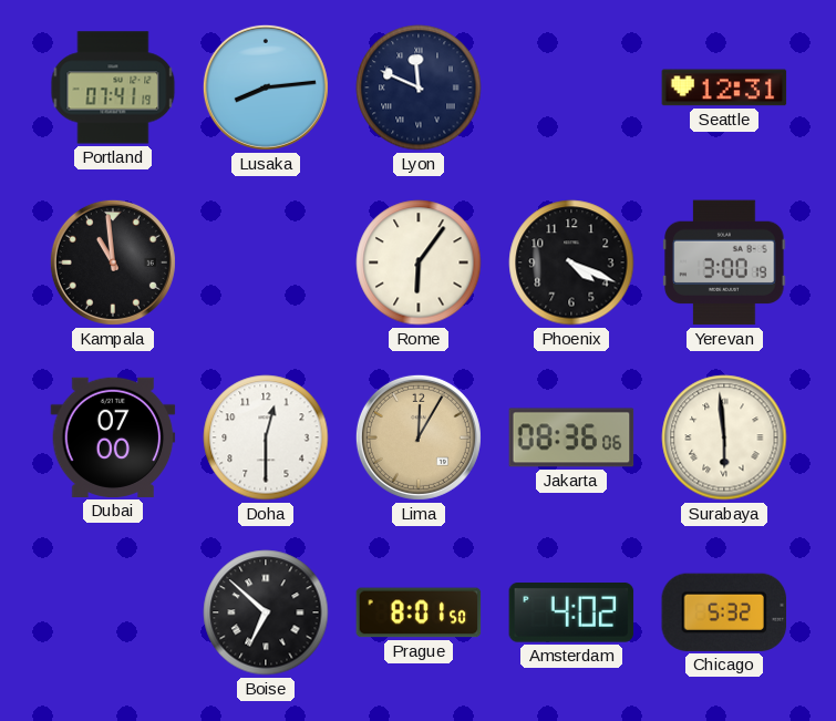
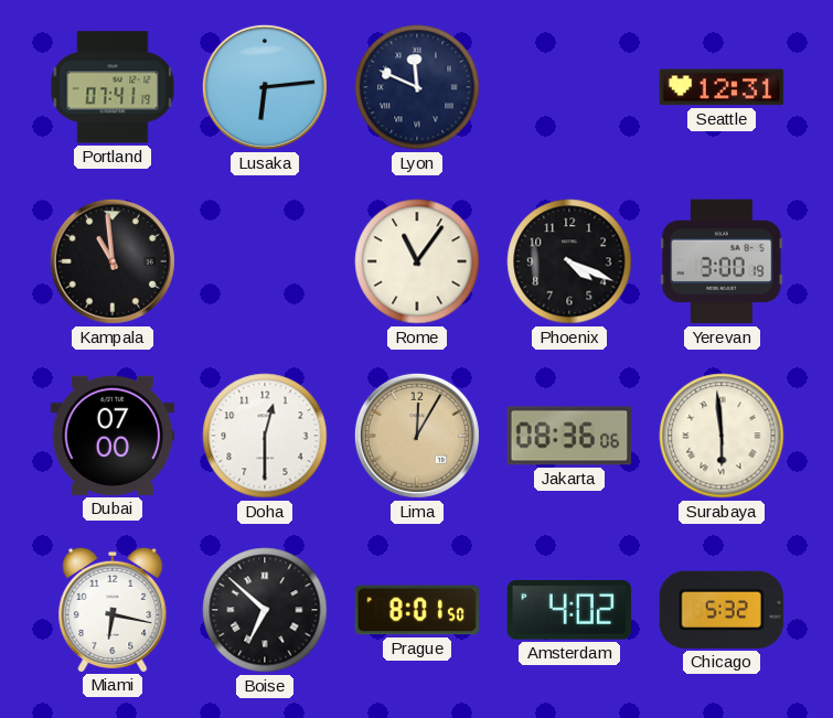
Lusaka: 8:14 -> 6:14
Rome: 6:06 -> 11:06
Miami: none -> 6:17
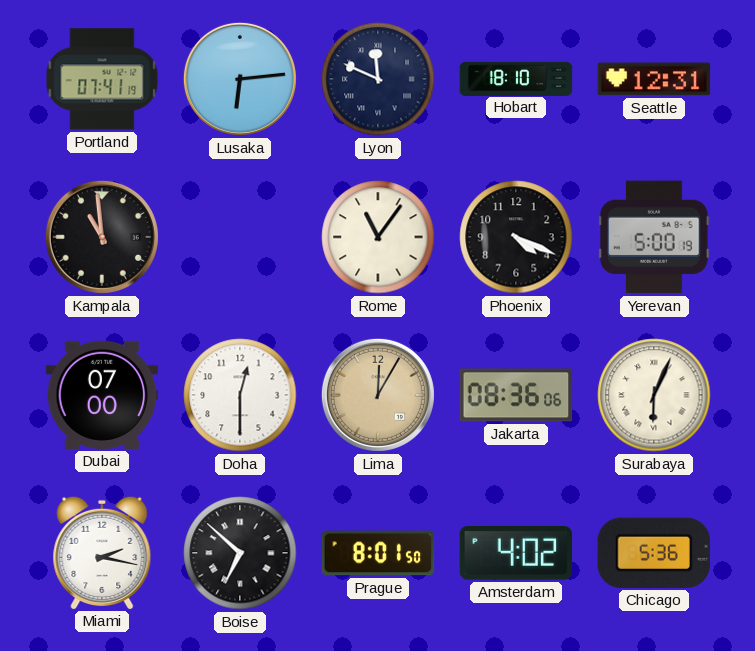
Hobart: none -> 18:10
Yerevan: 3:00 -> 5:00
Surabaya: 5:59 -> 6:04
Miami: 6:17 -> 2:17
Chicago: 5:32 -> 5:36
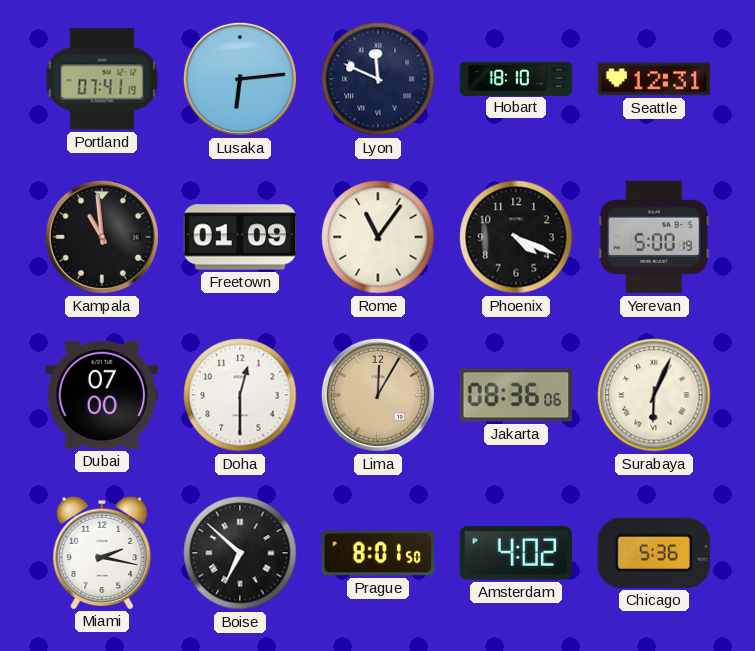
Freetown: none -> 01:09
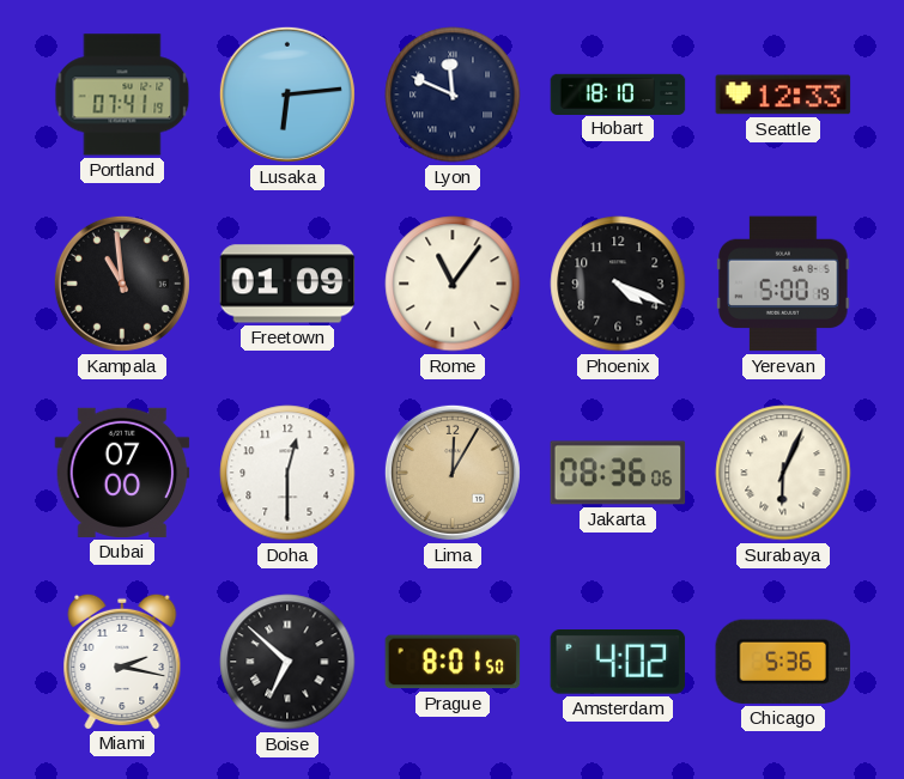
Seattle: 12:31 -> 12:33
